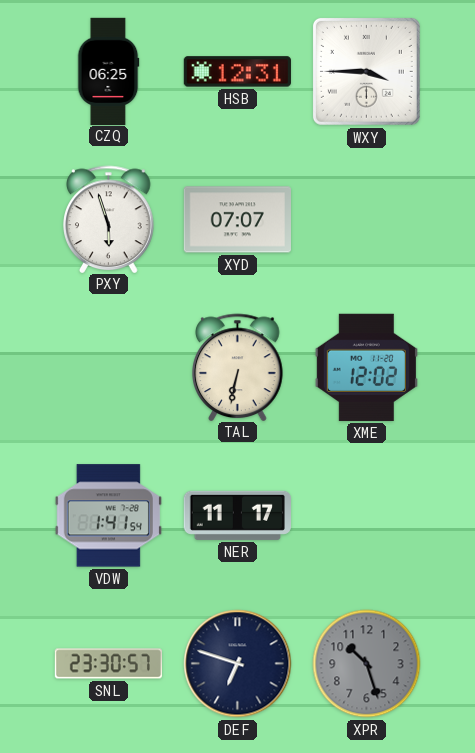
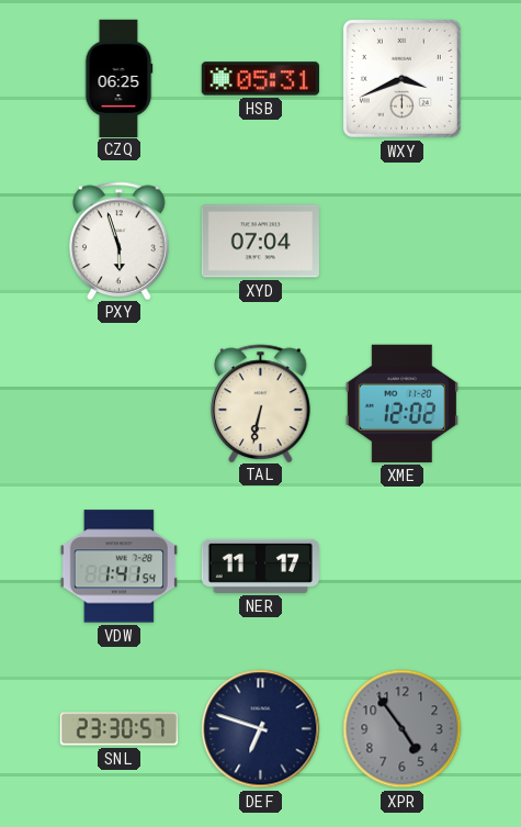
HSB: 12:31 -> 05:31
WXY: 3:45 -> 3:41
XYD: 07:07 -> 07:04
XPR: 10:27 -> 4:54
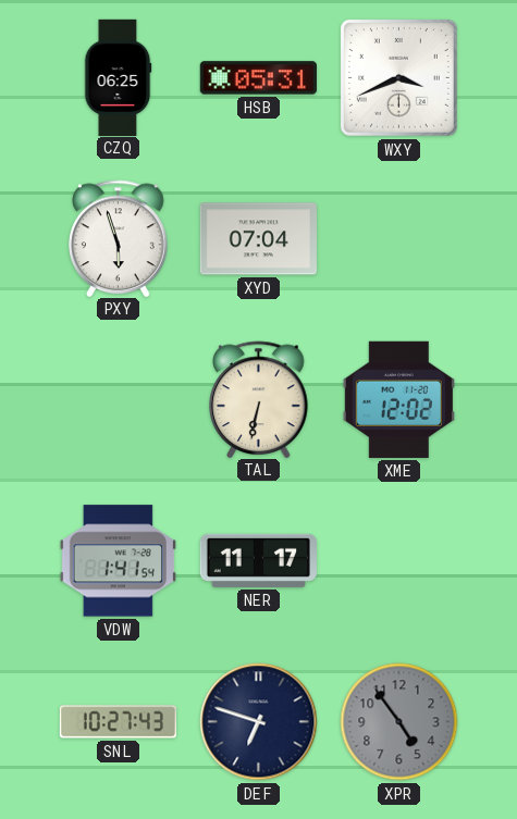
SNL: 23:30 -> 10:27
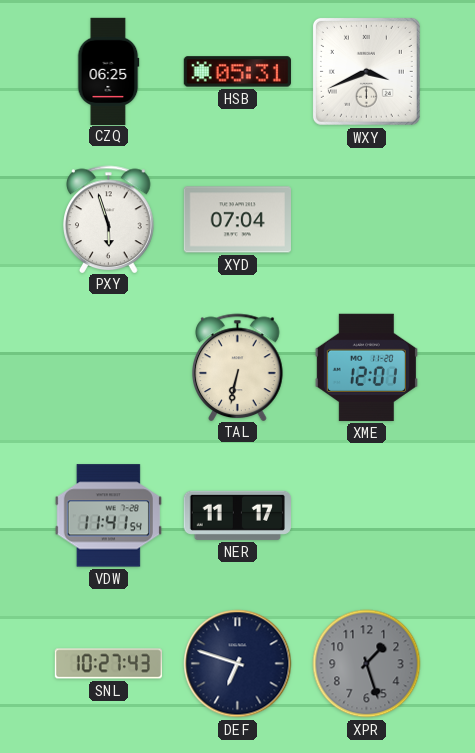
XME: 12:02 -> 12:01
VDW: 1:41 -> 11:41
XPR: 4:54 -> 1:27
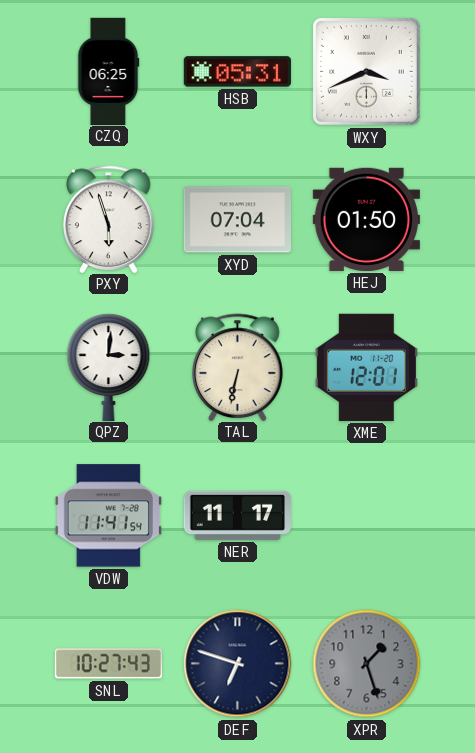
HEJ: none -> 01:50
QPZ: none -> 3:01
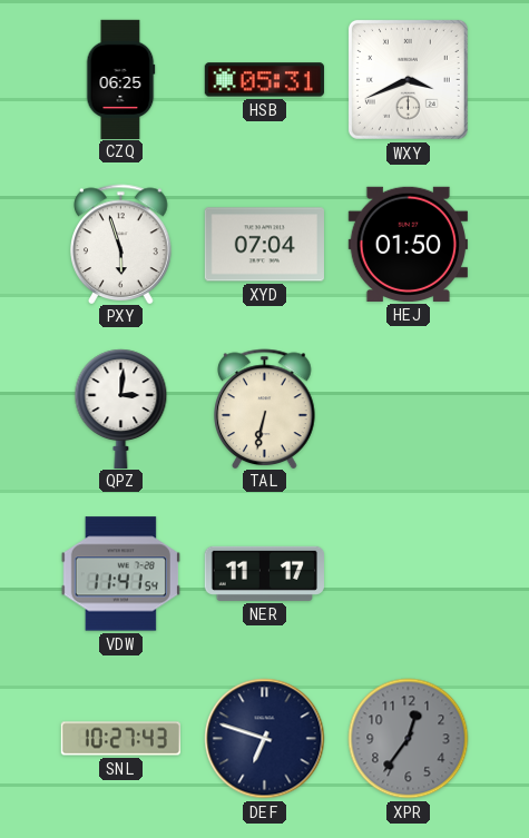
XME: 12:01 -> none
XPR: 1:27 -> 12:36
